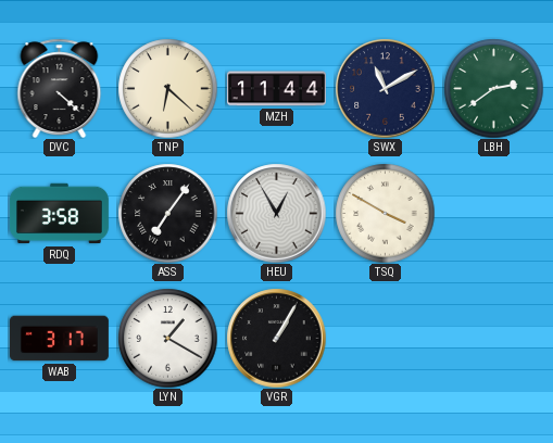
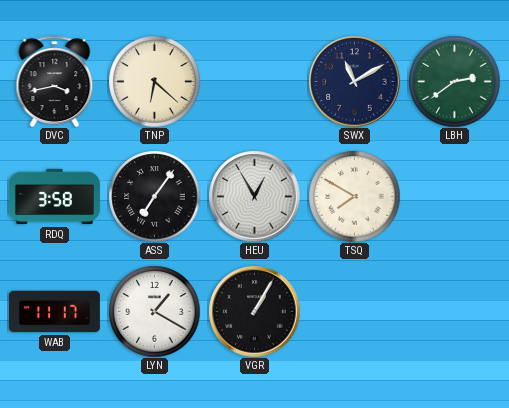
DVC: 4:22 -> 3:43
MZH: 11:44 -> none
TSQ: 3:50 -> 7:50
WAB: 3:17 -> 11:17
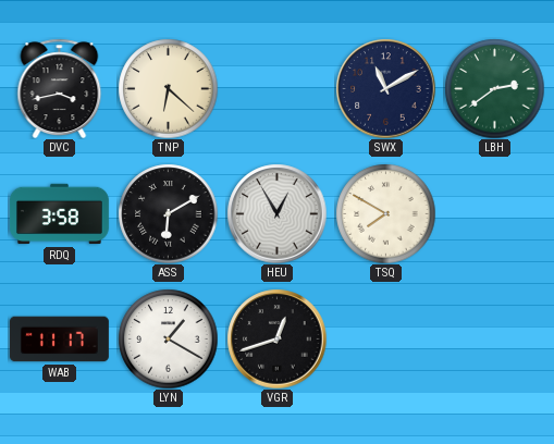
ASS: 7:06 -> 6:10
VGR: 1:05 -> 12:42
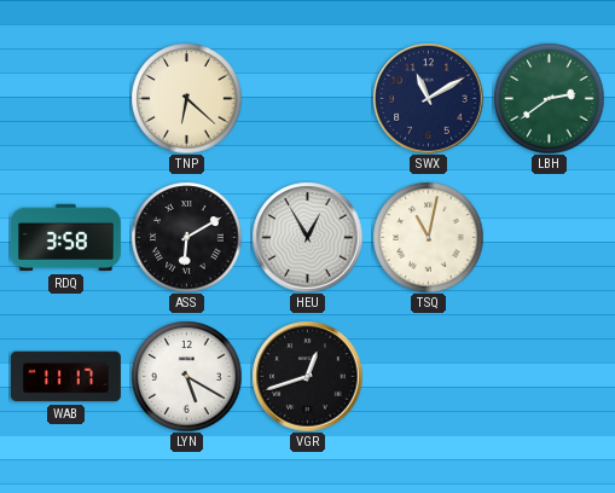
DVC: 3:43 -> none
TSQ: 7:50 -> 11:02
LYN: 1:20 -> 5:20
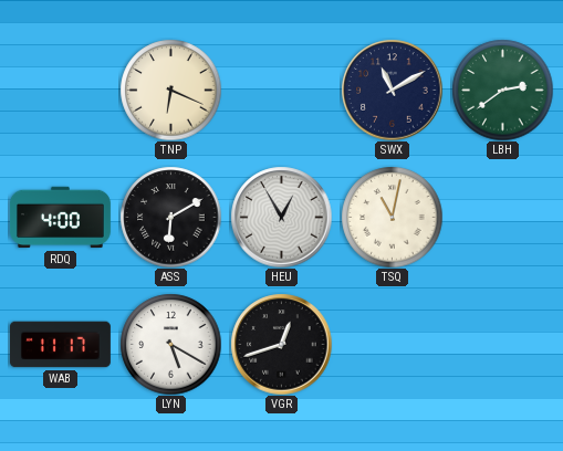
TNP: 6:22 -> 6:19
RDQ: 3:58 -> 4:00
